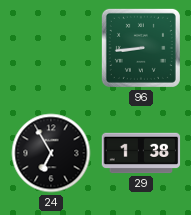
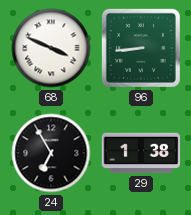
68: none -> 3:49
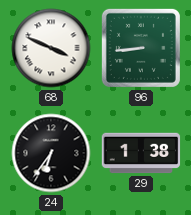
24: 6:55 -> 6:36
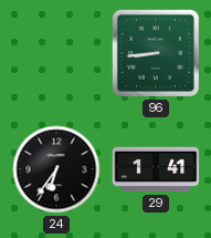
68: 3:49 -> none
29: 1:38 -> 1:41
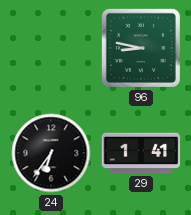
96: 8:44 -> 8:47
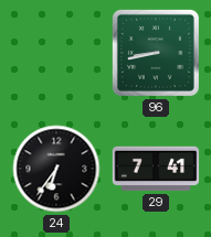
96: 8:47 -> 8:43
29: 1:41 -> 7:41
